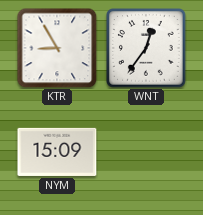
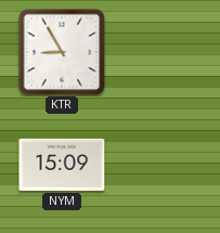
WNT: 12:36 -> none
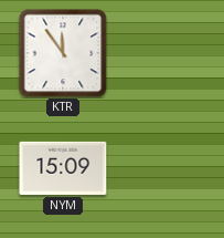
KTR: 8:55 -> 11:54
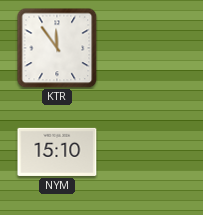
NYM: 15:09 -> 15:10
